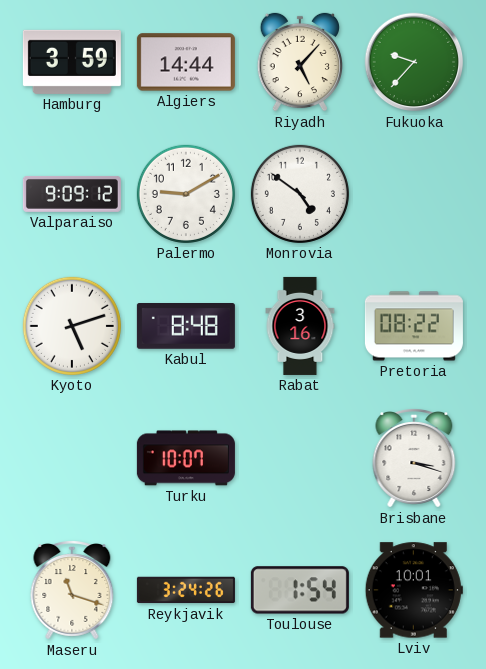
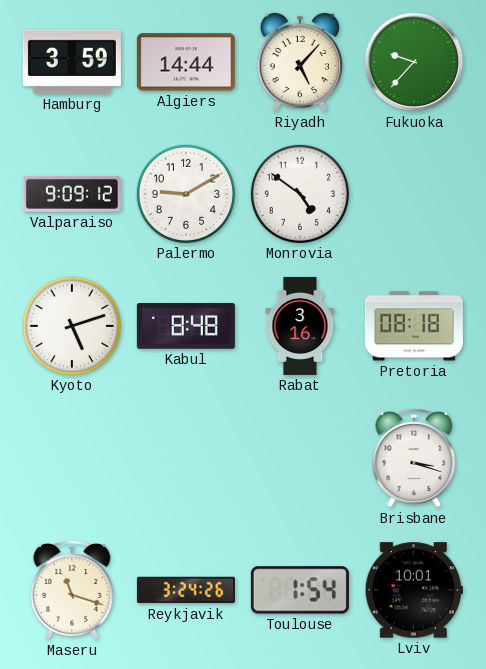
Pretoria: 08:22 -> 08:18
Turku: 10:07 -> none
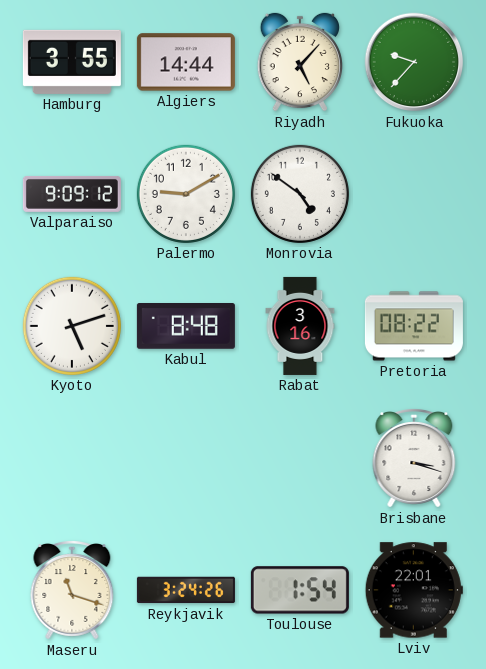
Hamburg: 3:59 -> 3:55
Pretoria: 08:18 -> 08:22
Lviv: 10:01 -> 22:01
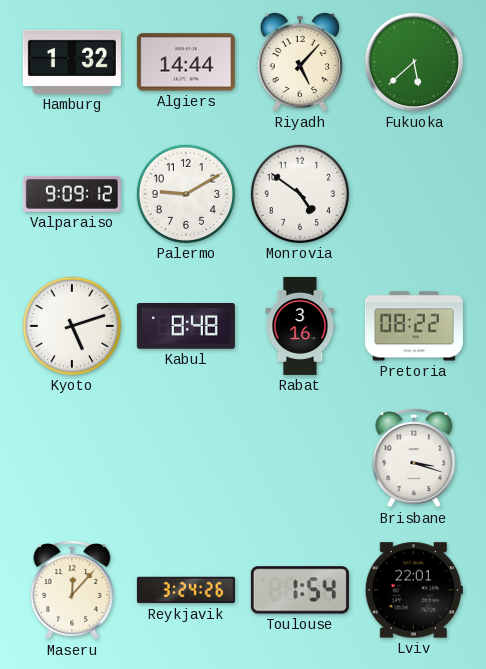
Hamburg: 3:55 -> 1:32
Fukuoka: 9:37 -> 5:38
Maseru: 11:18 -> 12:07
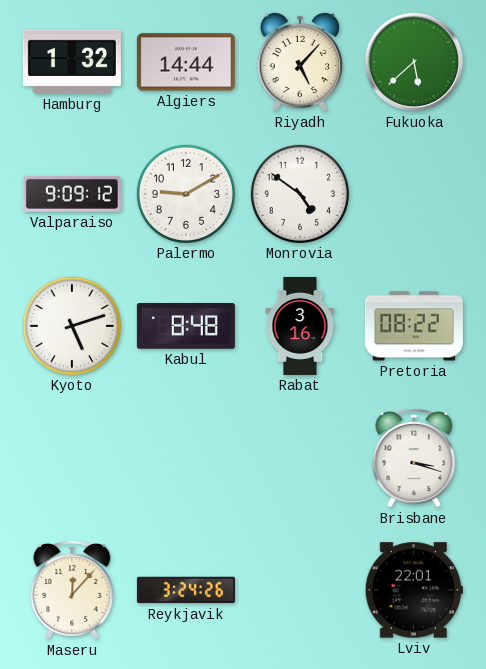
Toulouse: 1:54 -> none
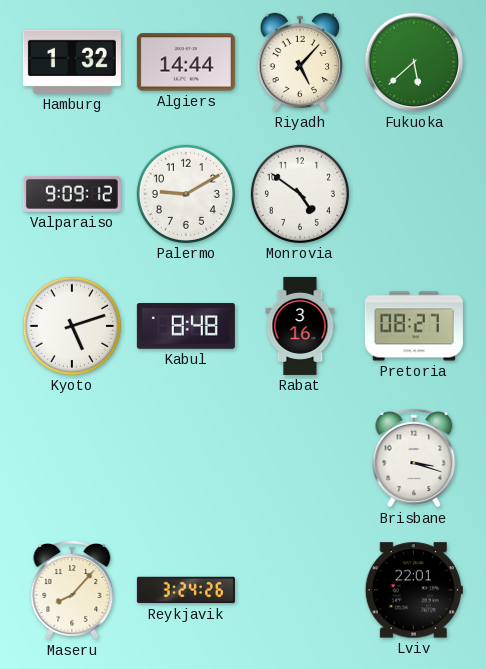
Pretoria: 08:22 -> 08:27
Maseru: 12:07 -> 8:07
